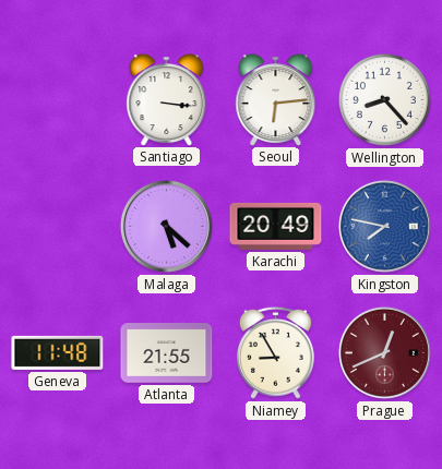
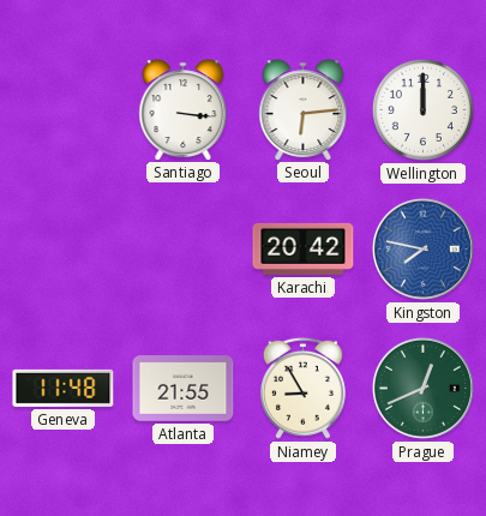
Wellington: 8:23 -> 12:00
Malaga: 5:22 -> none
Karachi: 20:49 -> 20:42
Prague dial: burgundy -> green
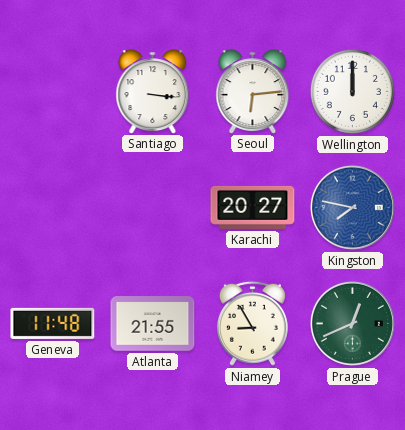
Karachi: 20:42 -> 20:27
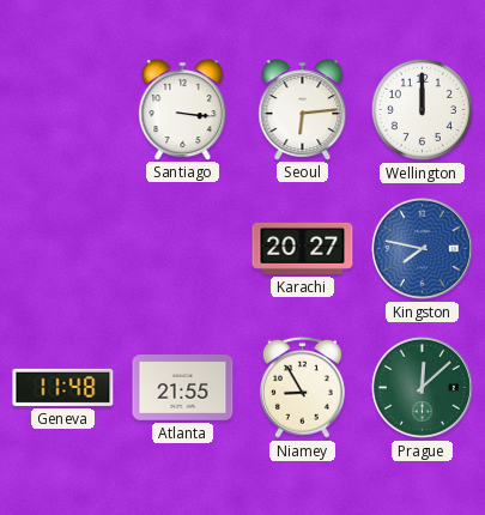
Prague: 12:41 -> 12:08
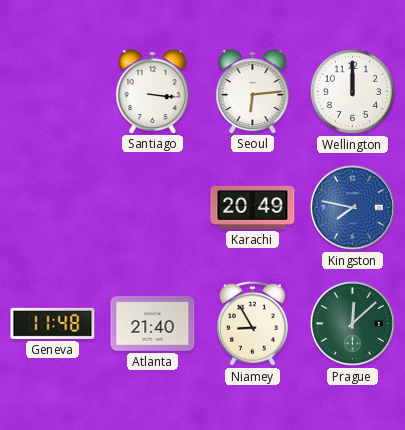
Karachi: 20:27 -> 20:49
Atlanta: 21:55 -> 21:40
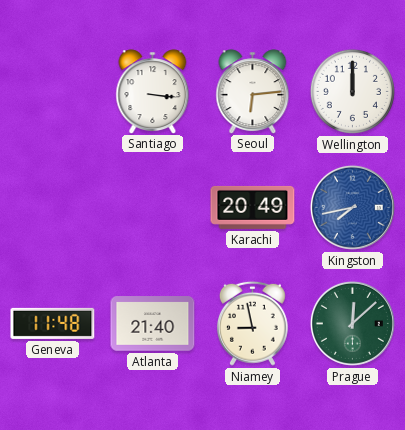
Kingston: 7:47 -> 7:43
Niamey: 8:55 -> 8:58
